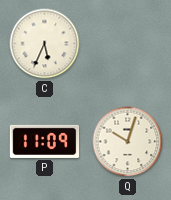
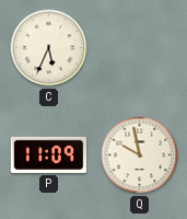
Q: 10:03 -> 9:58
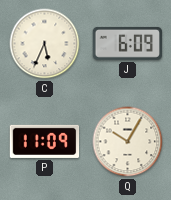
J: none -> 6:09
Q: 9:58 -> 10:05
